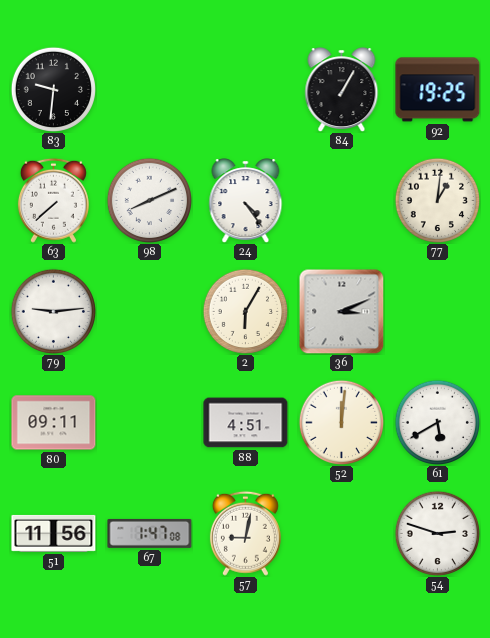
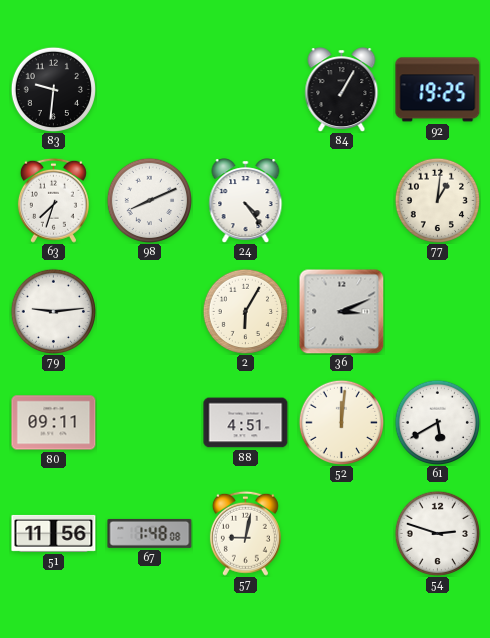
63: 7:38 -> 7:33
67: 1:47 -> 1:48
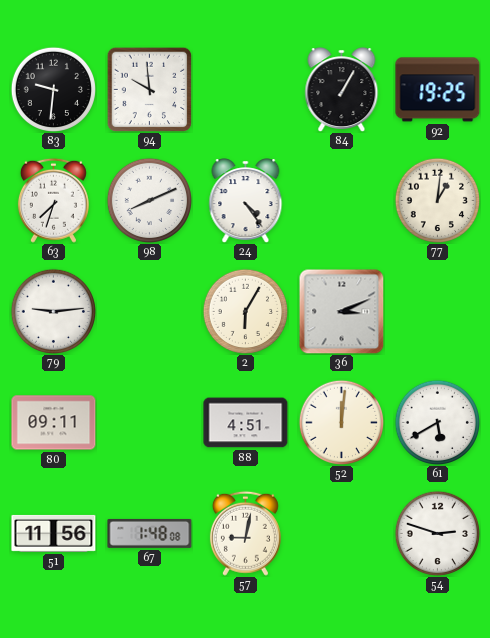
94: none -> 9:59
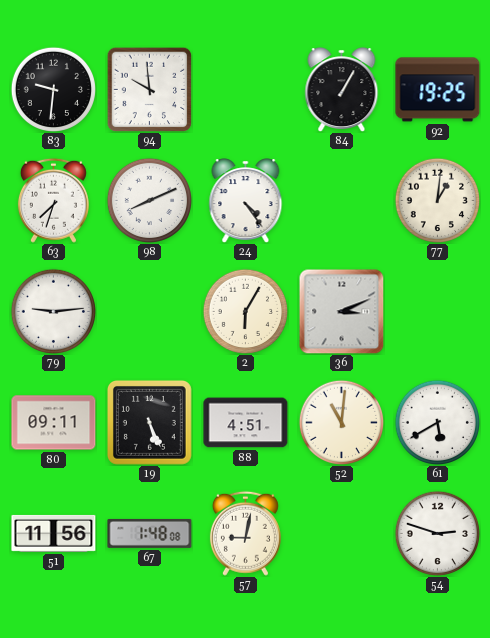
19: none -> 5:26
52: 12:01 -> 11:01
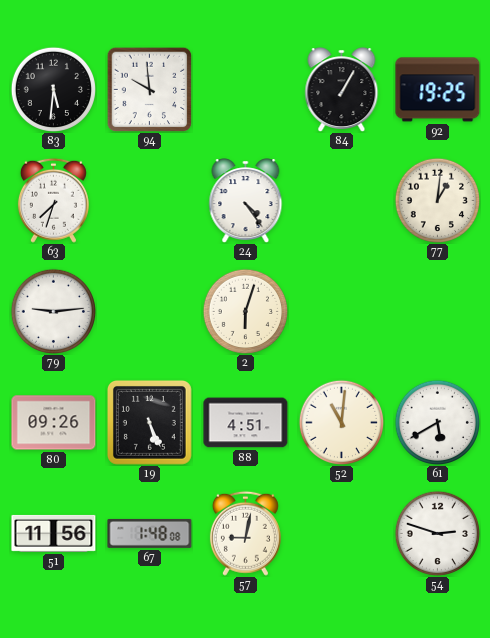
83: 9:31 -> 5:31
98: 8:11 -> none
2: 6:05 -> 6:03
36: 3:11 -> none
80: 09:11 -> 09:26
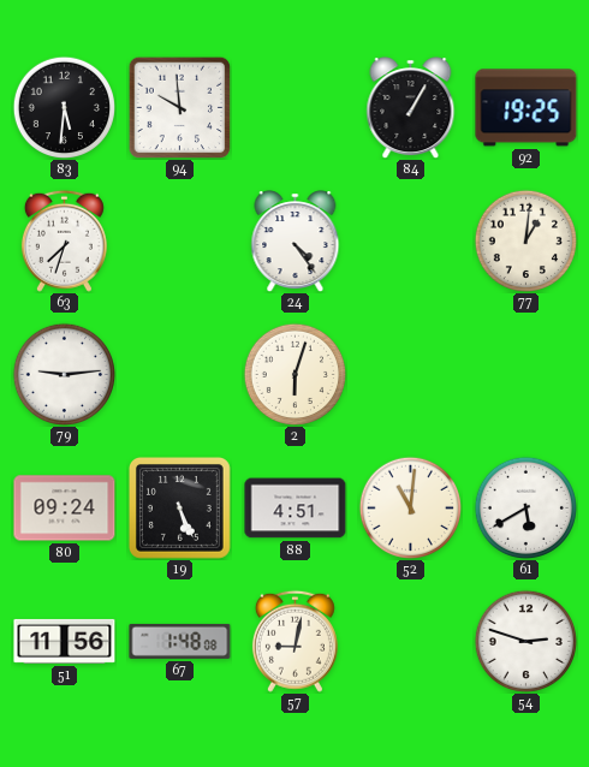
80: 09:26 -> 09:24
